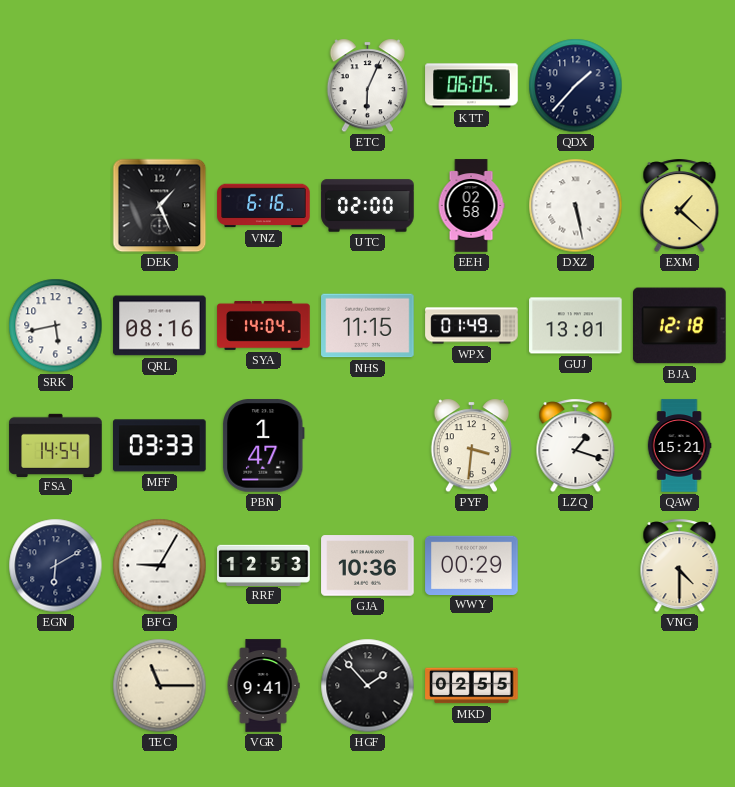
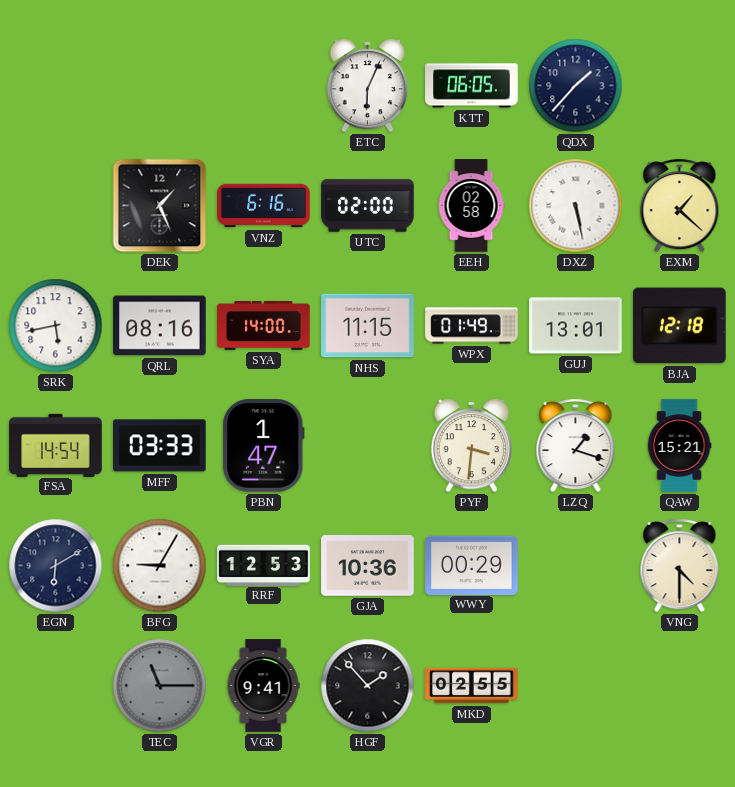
SYA: 14:04 -> 14:00
TEC dial: cream -> grey
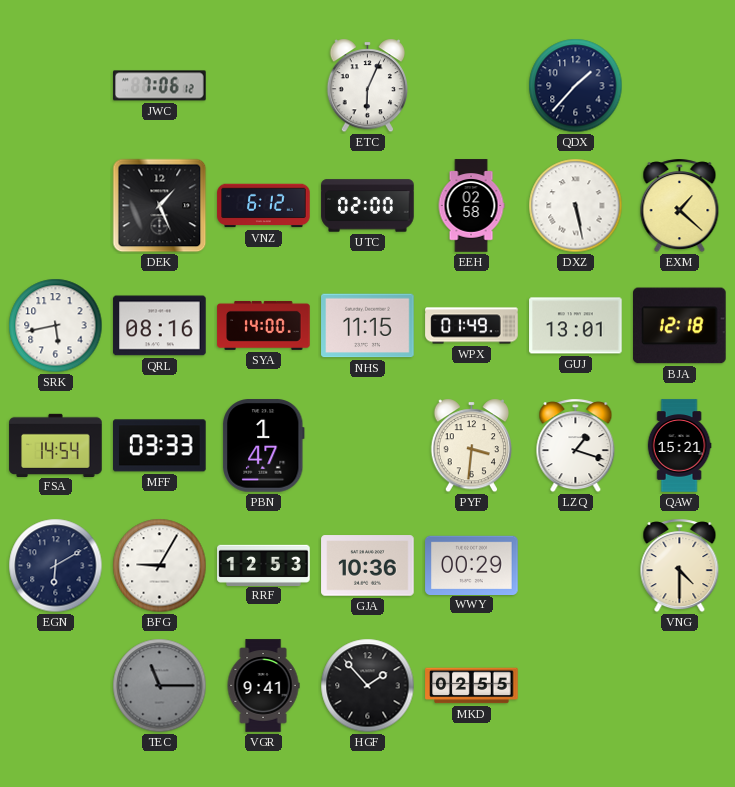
JWC: none -> 7:06
KTT: 06:05 -> none
VNZ: 6:16 -> 6:12
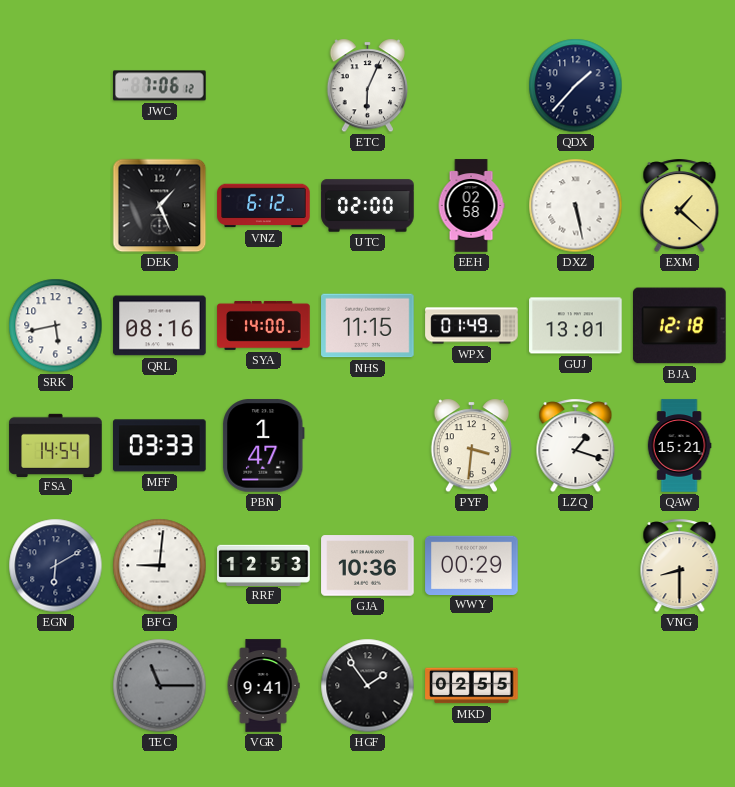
BFG: 9:05 -> 9:01
VNG: 4:30 -> 8:30
HGF: 1:53 -> 1:54
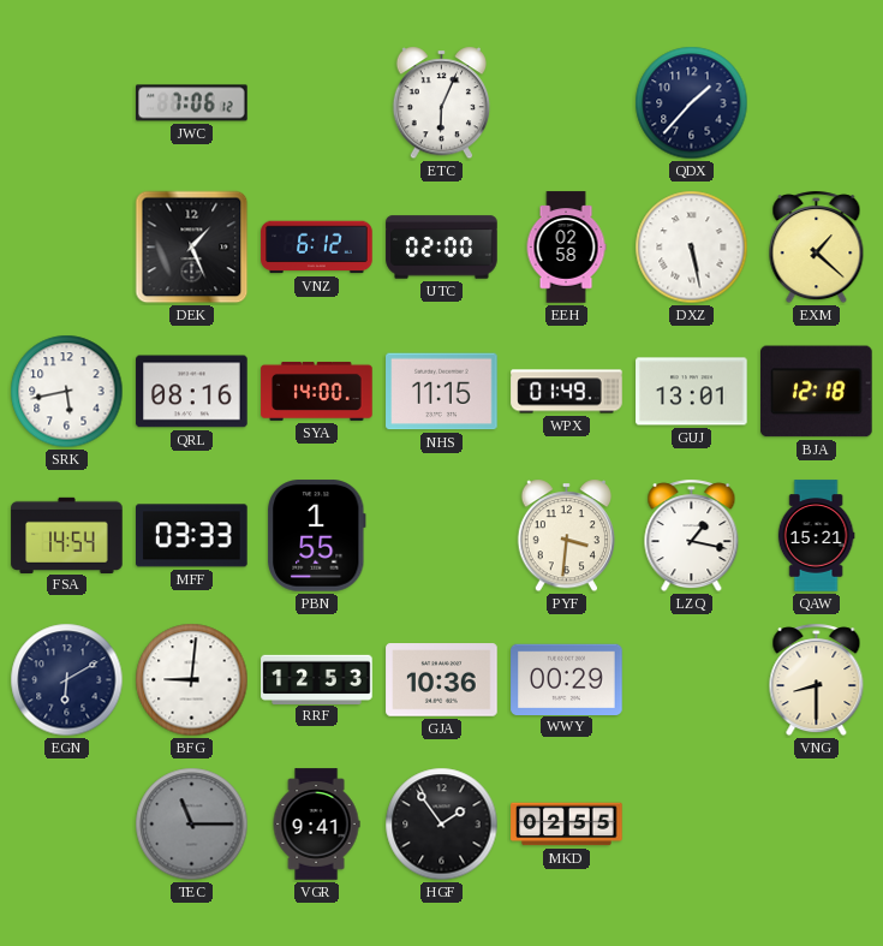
PBN: 1:47 -> 1:55
LZQ: 1:18 -> 1:17
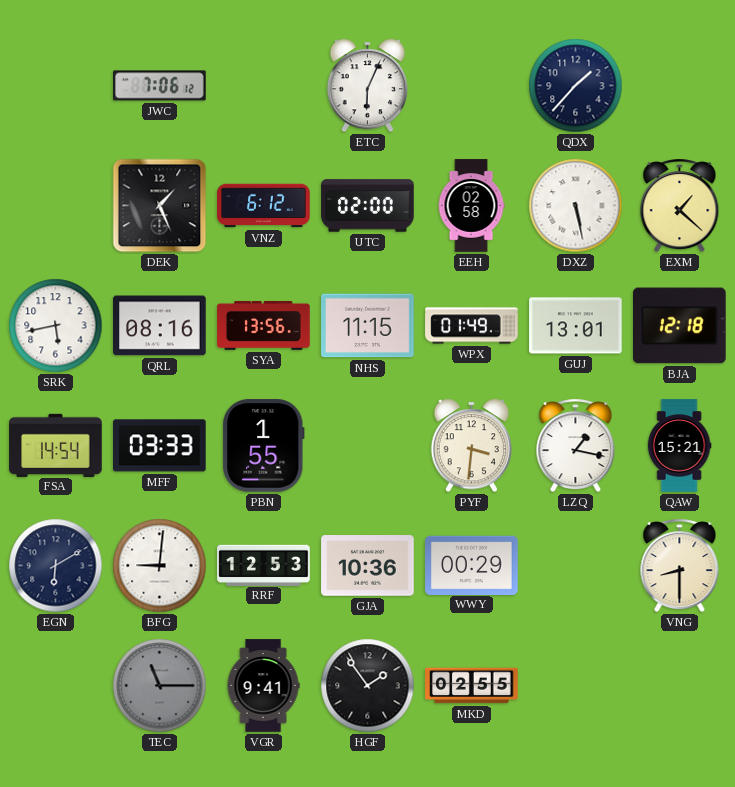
SYA: 14:00 -> 13:56
